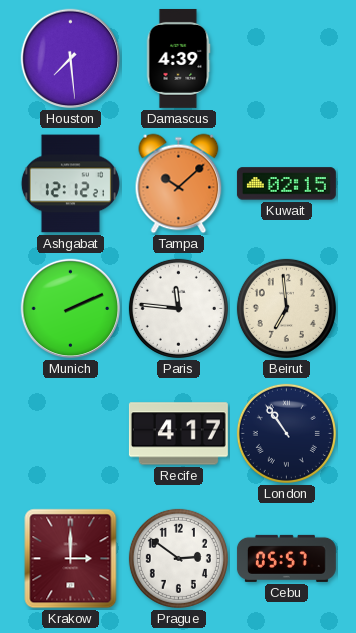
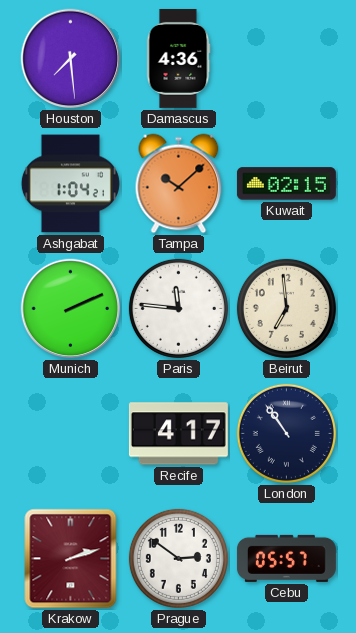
Damascus: 4:39 -> 4:36
Ashgabat: 12:12 -> 1:04
Krakow: 3:00 -> 2:12
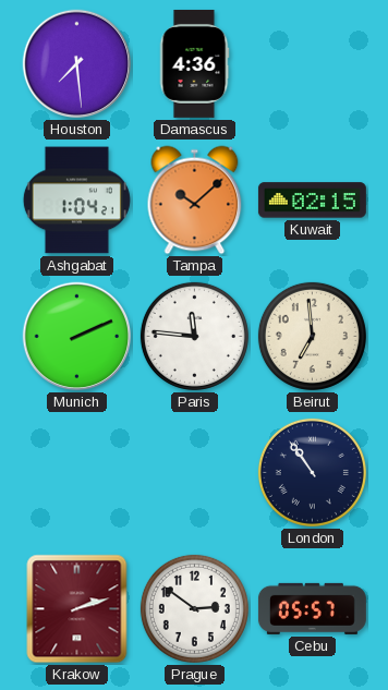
Recife: 4:17 -> none
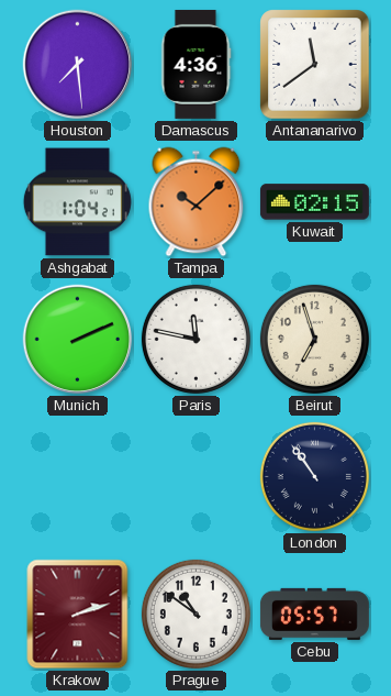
Antananarivo: none -> 11:39
Paris: 11:46 -> 11:47
Beirut: 6:59 -> 6:57
Prague: 2:51 -> 10:51
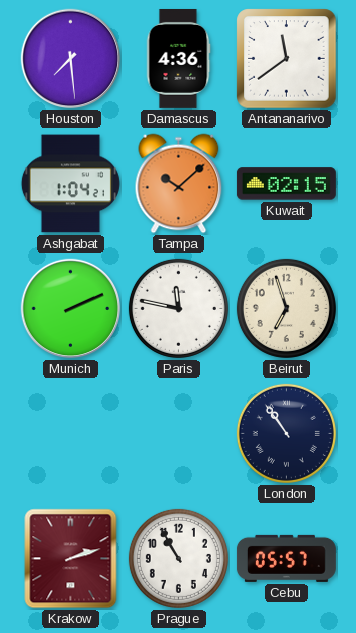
Prague: 10:51 -> 10:55
